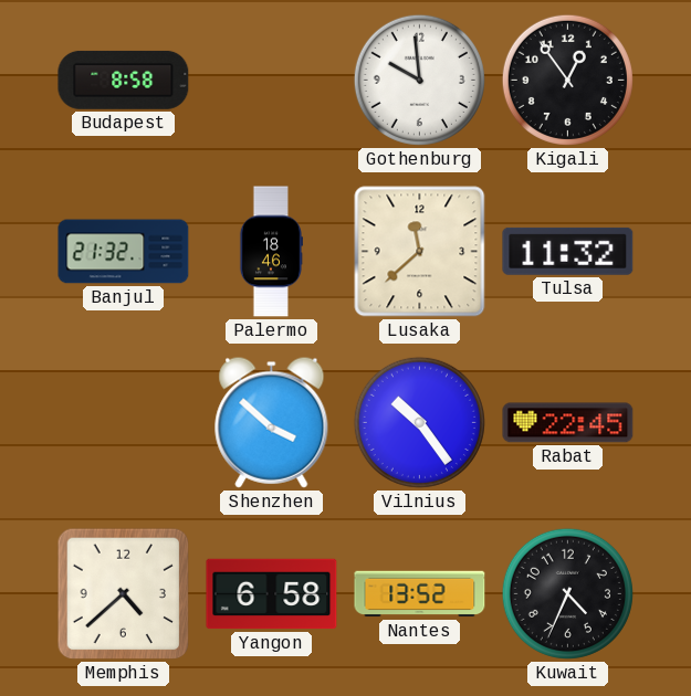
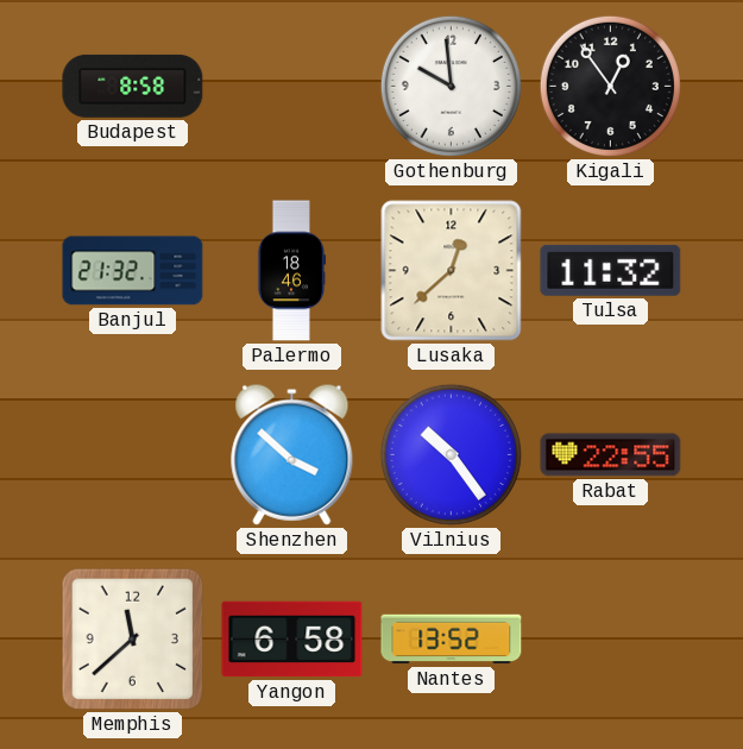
Lusaka: 11:38 -> 12:38
Rabat: 22:45 -> 22:55
Memphis: 4:38 -> 11:38
Kuwait: 4:34 -> none
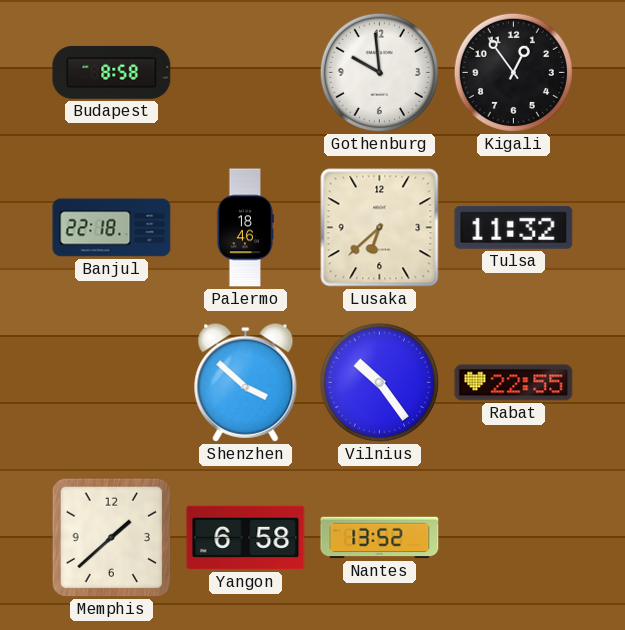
Banjul: 21:32 -> 22:18
Lusaka: 12:38 -> 6:38
Memphis: 11:38 -> 1:38
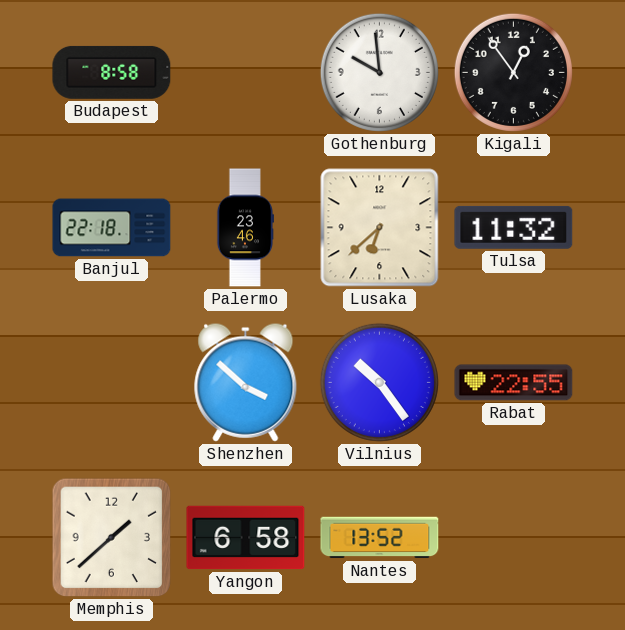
Palermo: 18:46 -> 23:46
